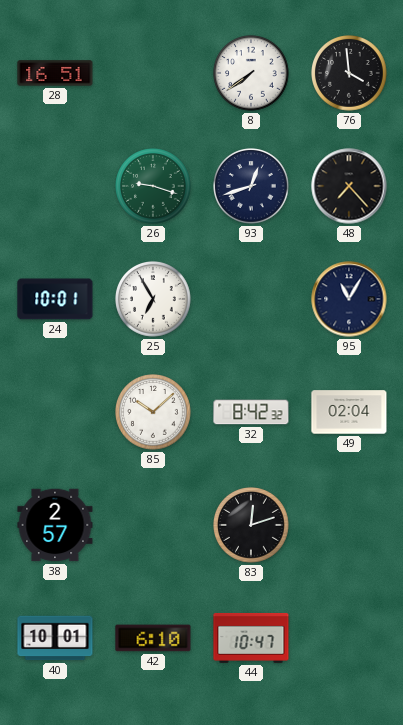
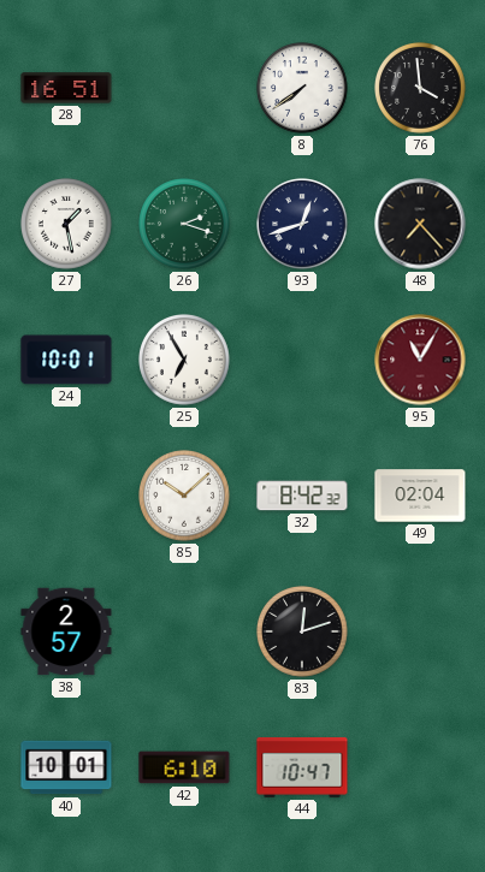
27: none -> 1:28
26: 9:18 -> 2:18
95 dial: navy -> burgundy
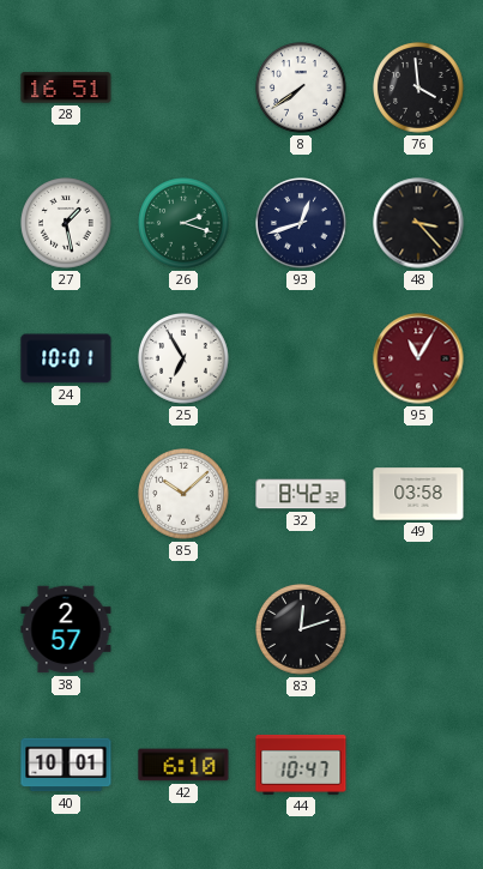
48: 7:23 -> 3:23
49: 02:04 -> 03:58
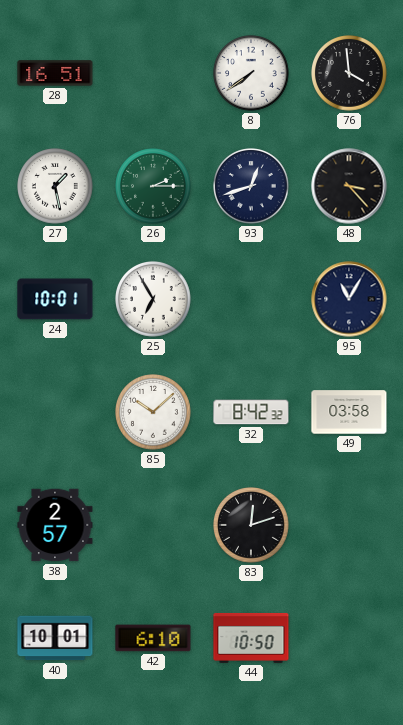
26: 2:18 -> 2:15
95 dial: burgundy -> navy
44: 10:47 -> 10:50
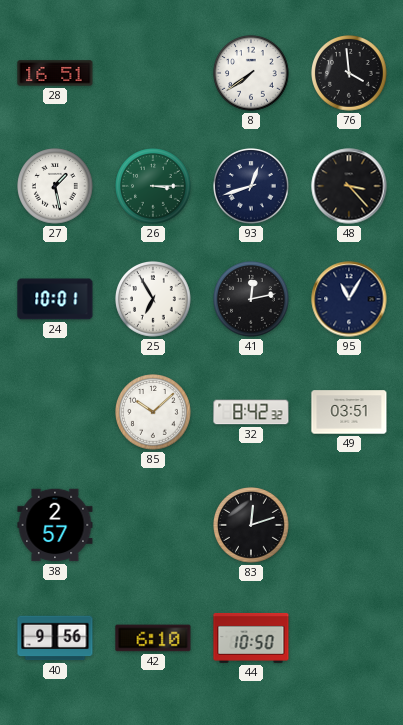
26: 2:15 -> 3:15
41: none -> 12:13
49: 03:58 -> 03:51
40: 10:01 -> 9:56
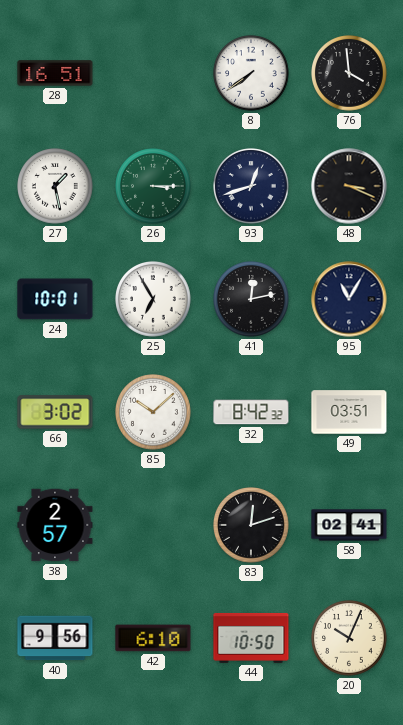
48: 3:23 -> 3:19
66: none -> 3:02
58: none -> 02:41
20: none -> 10:04
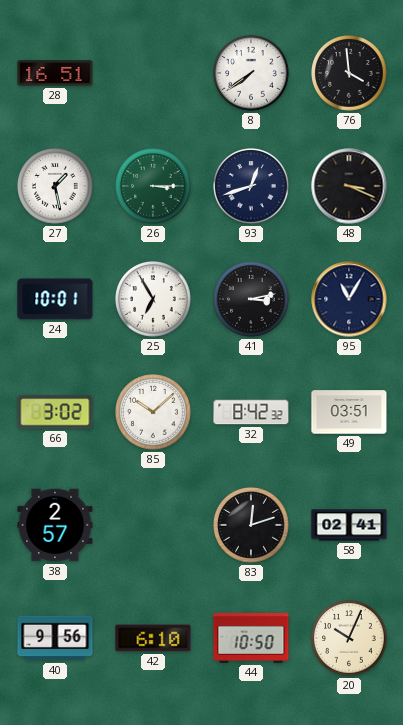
41: 12:13 -> 3:13
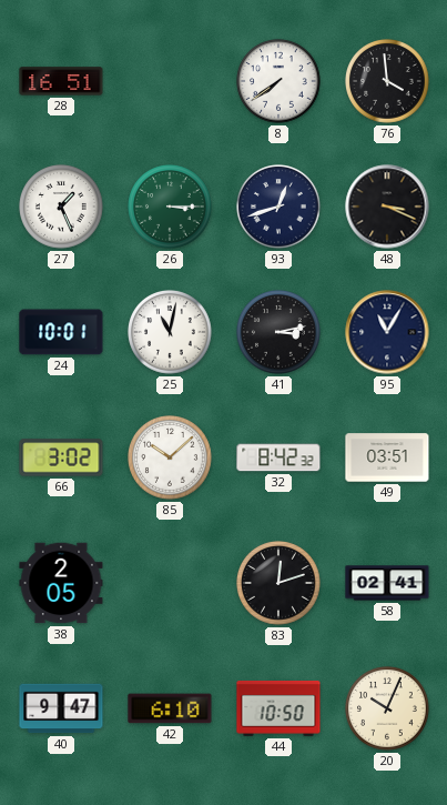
27: 1:28 -> 1:26
25: 6:55 -> 11:02
38: 2:57 -> 2:05
40: 9:56 -> 9:47
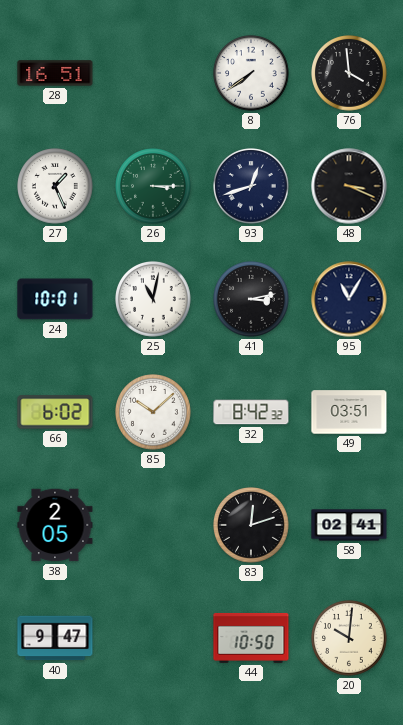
66: 3:02 -> 6:02
42: 6:10 -> none
20: 10:04 -> 10:01
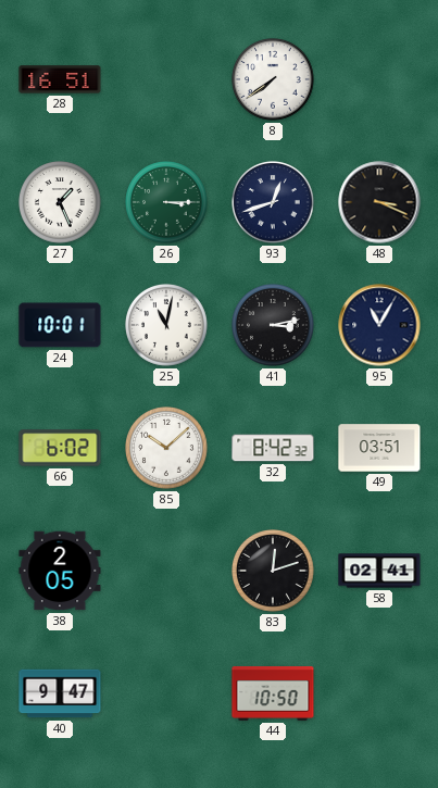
76: 3:59 -> none
20: 10:01 -> none
